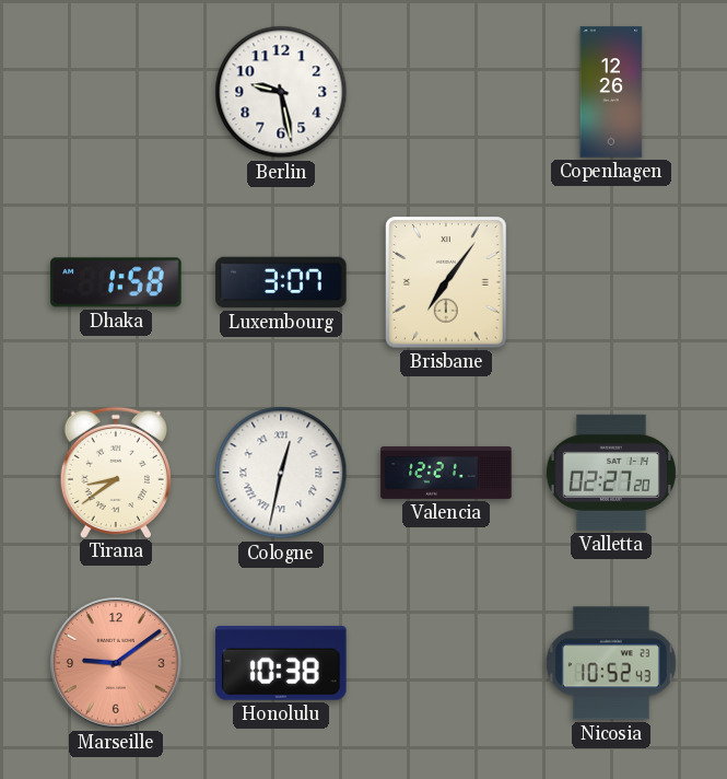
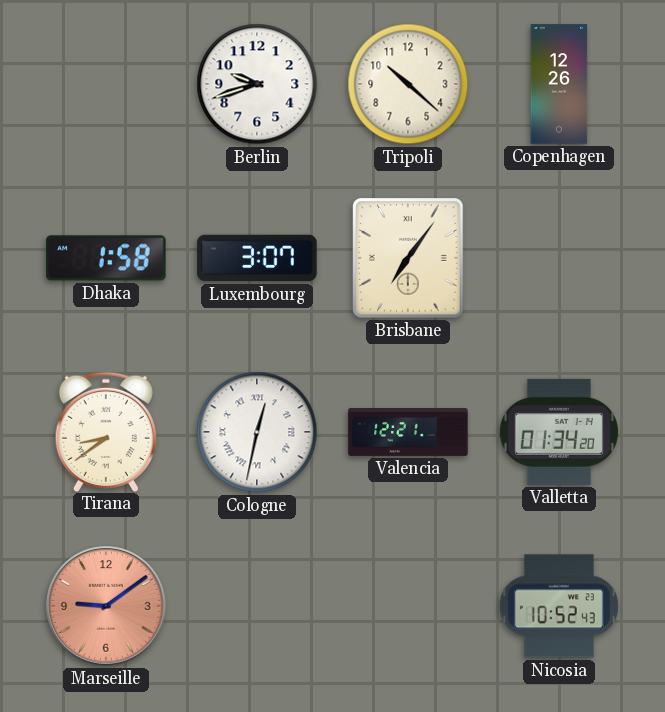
Berlin: 9:28 -> 9:42
Tripoli: none -> 10:22
Valletta: 02:27 -> 01:34
Honolulu: 10:38 -> none
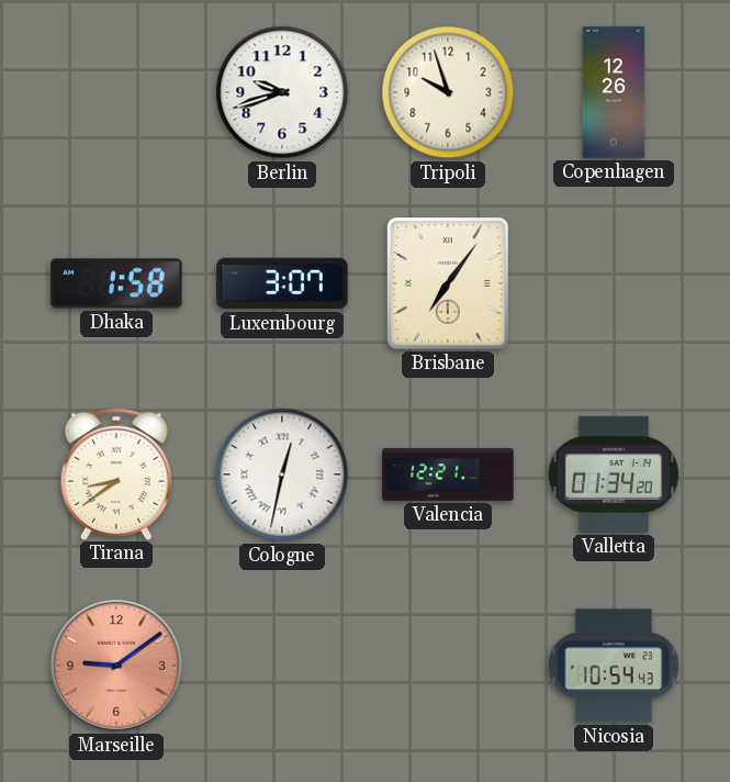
Tripoli: 10:22 -> 9:57
Nicosia: 10:52 -> 10:54
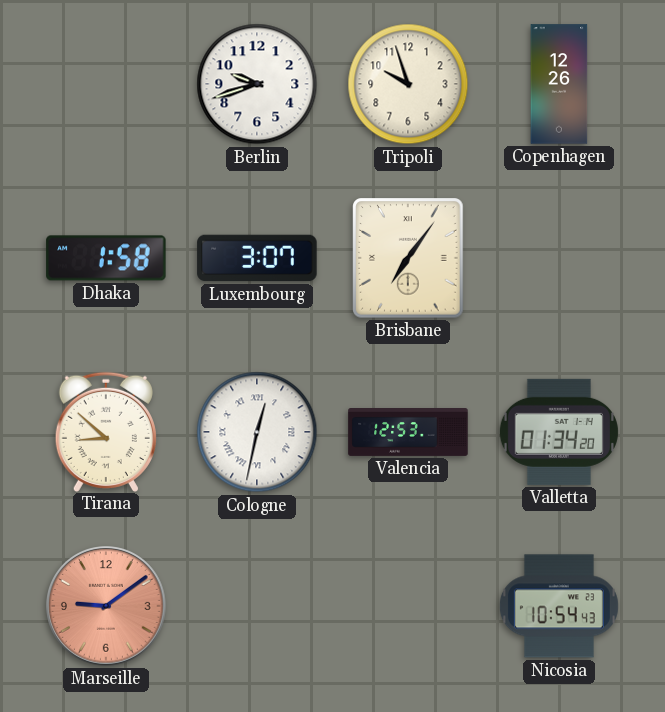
Tirana: 8:39 -> 8:52
Valencia: 12:21 -> 12:53
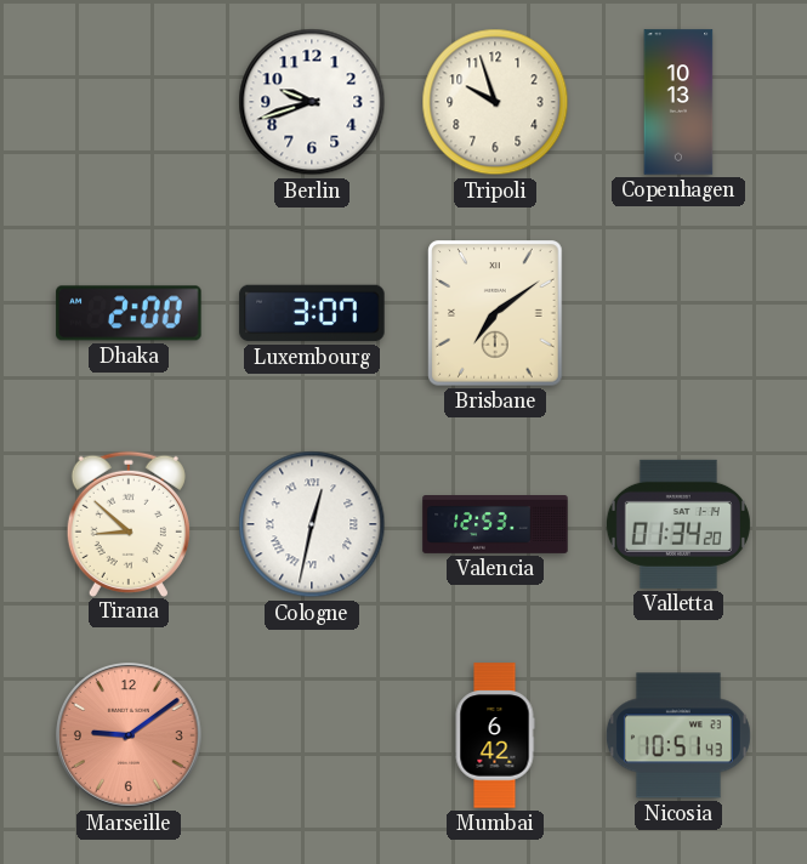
Copenhagen: 12:26 -> 10:13
Dhaka: 1:58 -> 2:00
Brisbane: 7:06 -> 7:09
Mumbai: none -> 6:42
Nicosia: 10:54 -> 10:51
